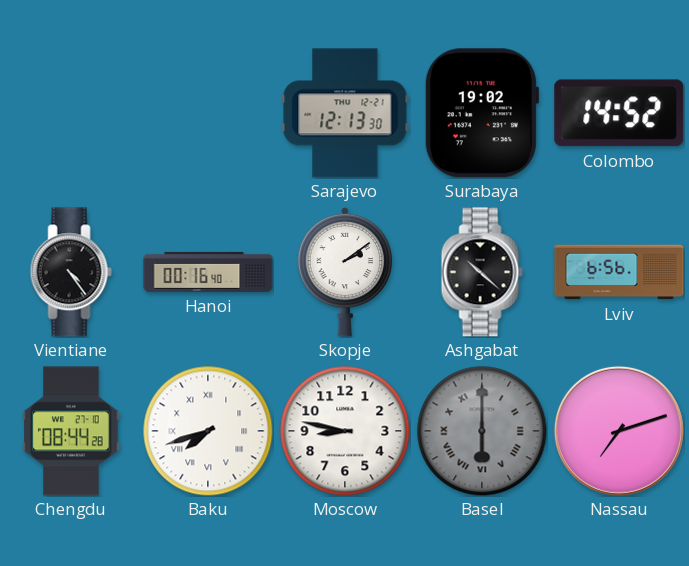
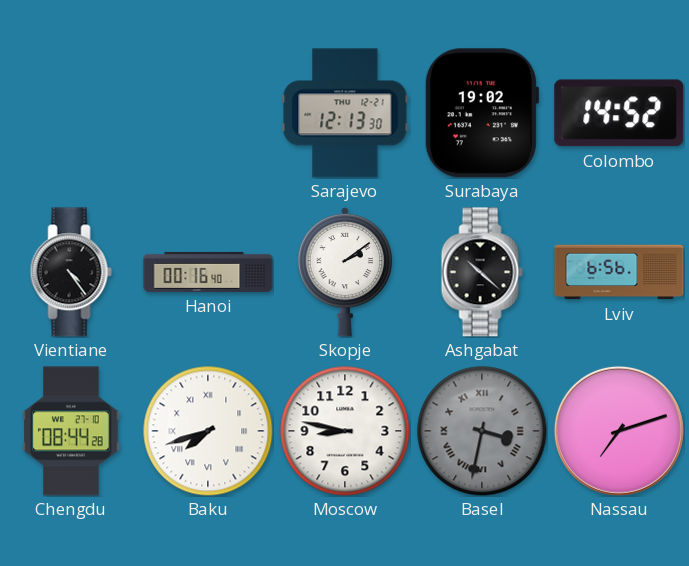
Basel: 6:00 -> 3:32
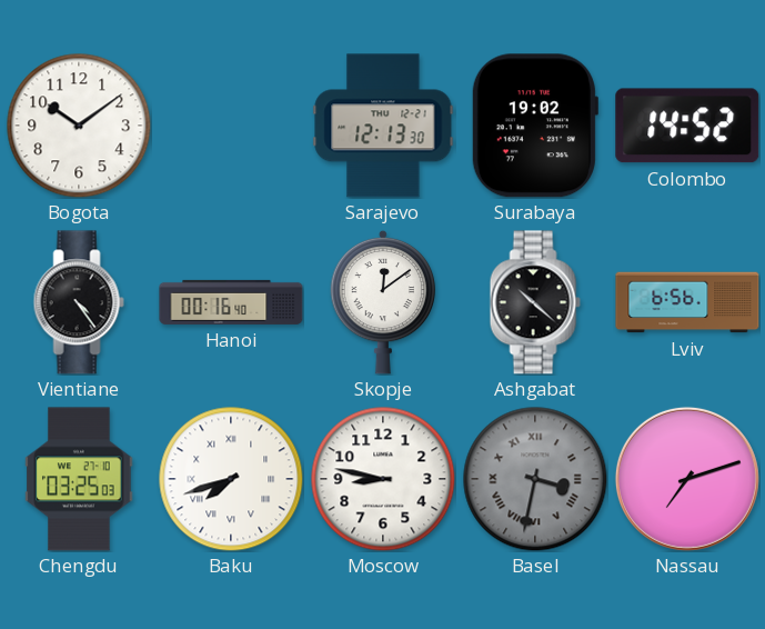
Bogota: none -> 10:09
Skopje: 2:09 -> 12:09
Chengdu: 08:44 -> 03:25
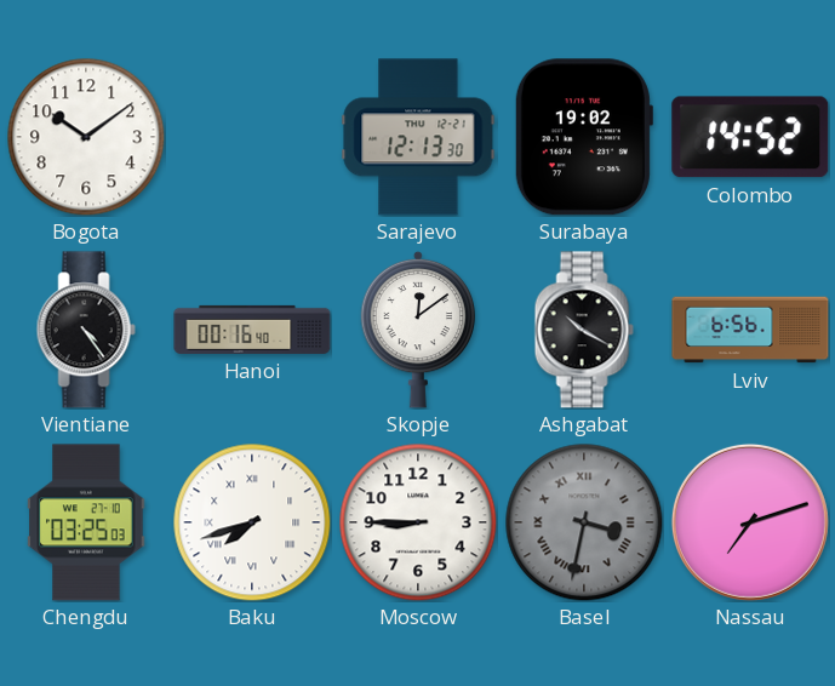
Ashgabat: 10:22 -> 10:20
Moscow: 8:47 -> 8:45
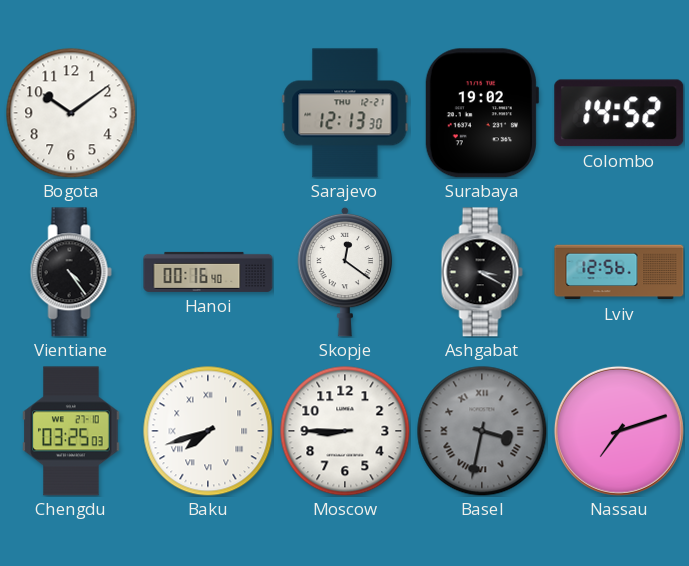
Skopje: 12:09 -> 12:21
Ashgabat: 10:20 -> 3:20
Lviv: 6:56 -> 12:56
